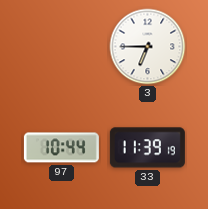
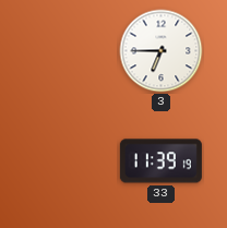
97: 10:44 -> none
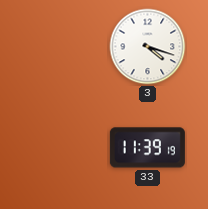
3: 6:45 -> 4:18
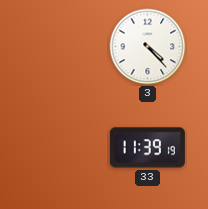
3: 4:18 -> 4:23
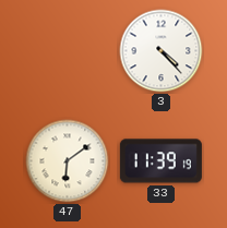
47: none -> 6:09
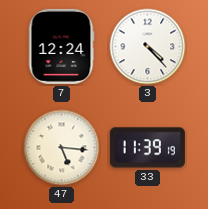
7: none -> 12:24
47: 6:09 -> 5:16
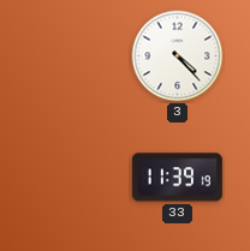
7: 12:24 -> none
47: 5:16 -> none
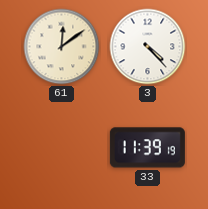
61: none -> 12:09
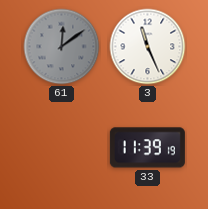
61 dial: cream -> grey
3: 4:23 -> 11:26
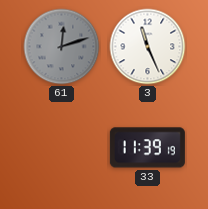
61: 12:09 -> 12:12
